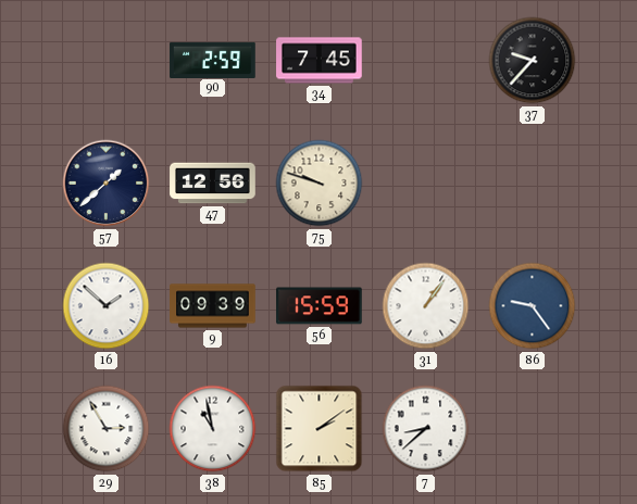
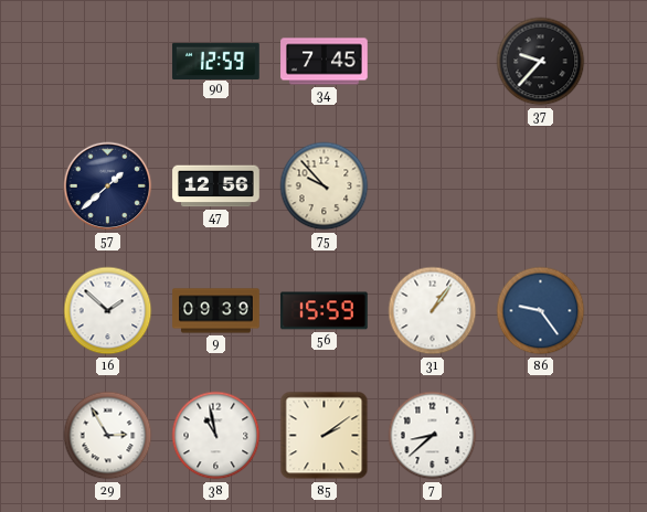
90: 2:59 -> 12:59
75: 9:48 -> 9:53
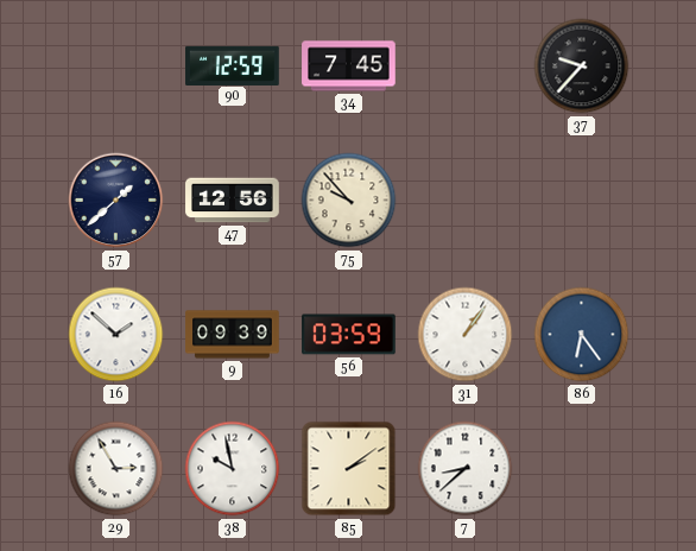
56: 15:59 -> 03:59
86: 9:24 -> 6:24
38: 10:58 -> 9:58
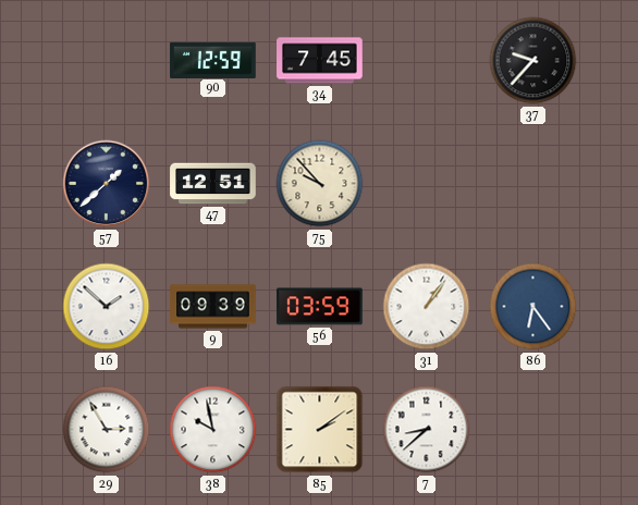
47: 12:56 -> 12:51
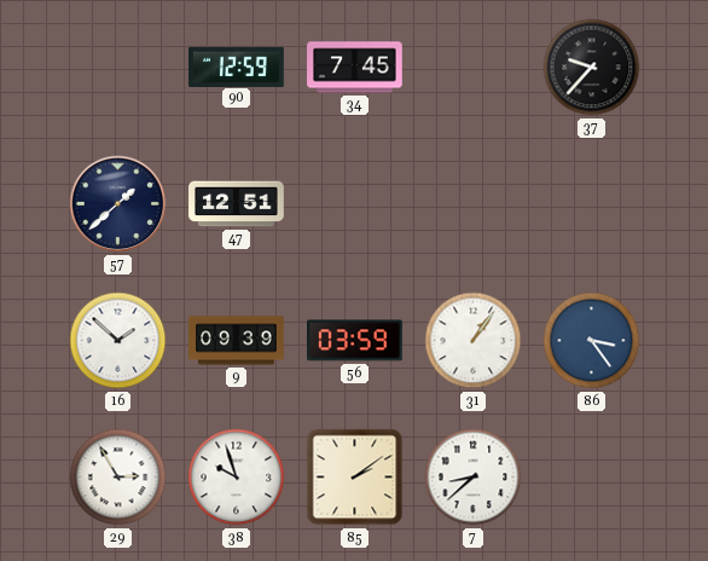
75: 9:53 -> none
86: 6:24 -> 3:24
38: 9:58 -> 9:57
